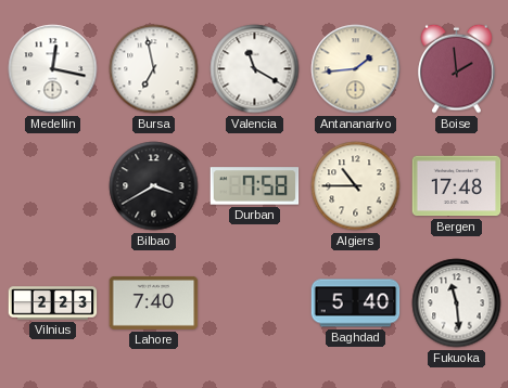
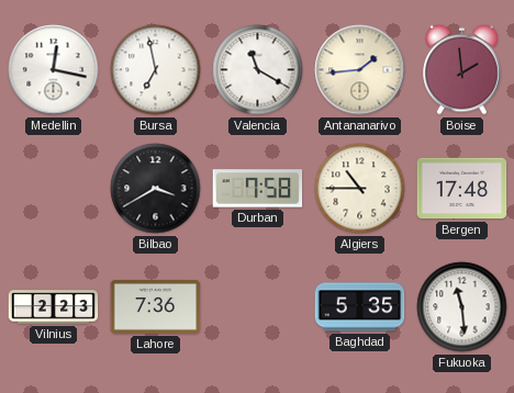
Lahore: 7:40 -> 7:36
Baghdad: 5:40 -> 5:35
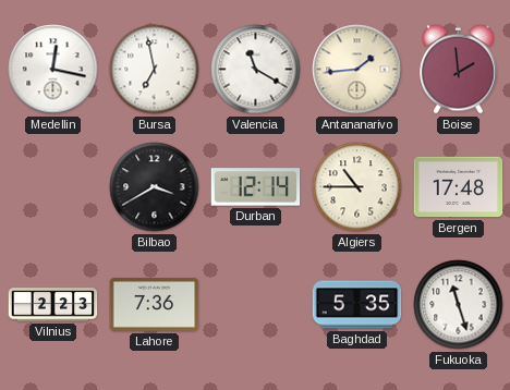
Durban: 7:58 -> 12:14
Fukuoka: 11:29 -> 11:27
